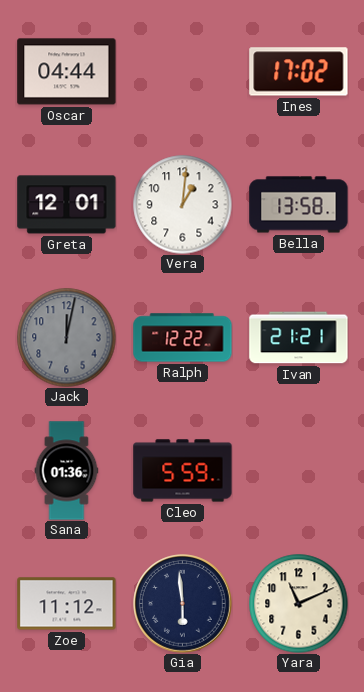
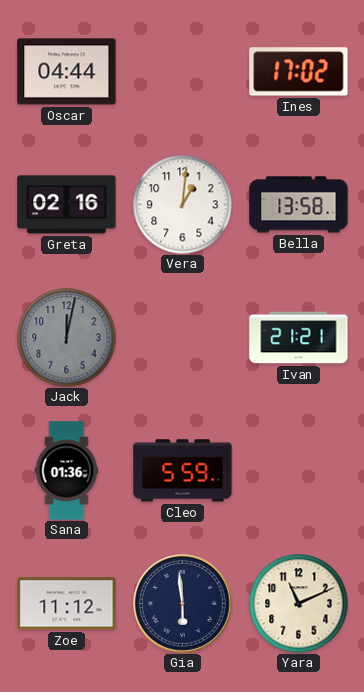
Greta: 12:01 -> 02:16
Ralph: 12:22 -> none
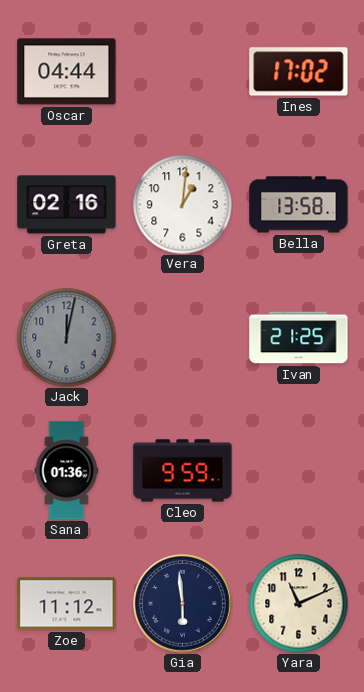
Ivan: 21:21 -> 21:25
Cleo: 5:59 -> 9:59
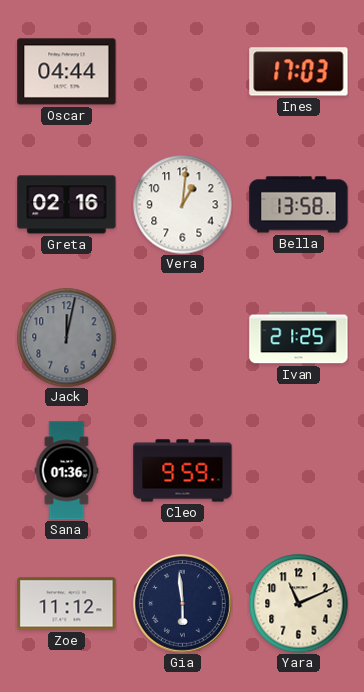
Ines: 17:02 -> 17:03
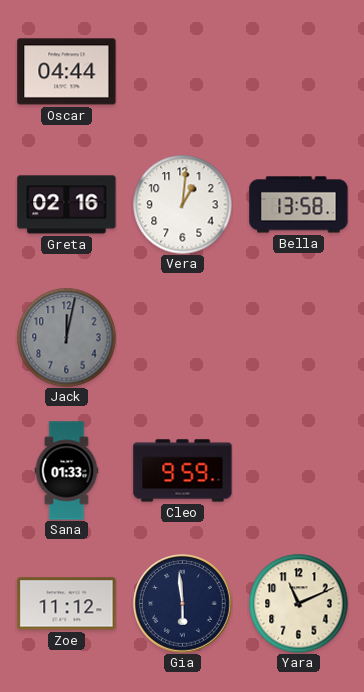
Ines: 17:03 -> none
Ivan: 21:25 -> none
Sana: 01:36 -> 01:33
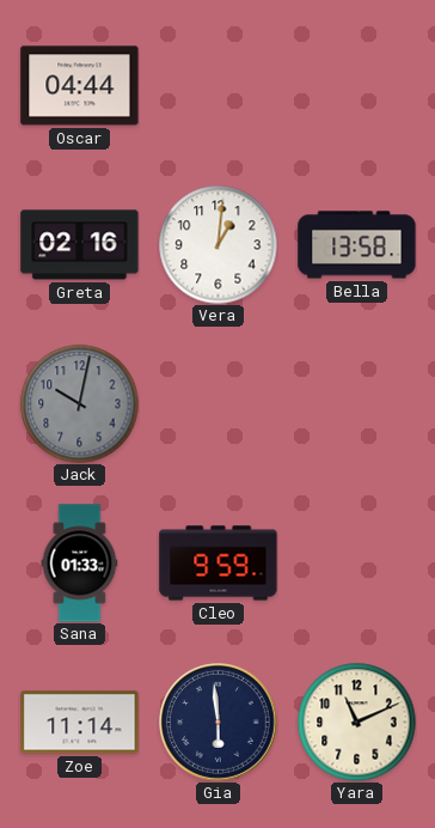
Jack: 12:02 -> 10:02
Zoe: 11:12 -> 11:14
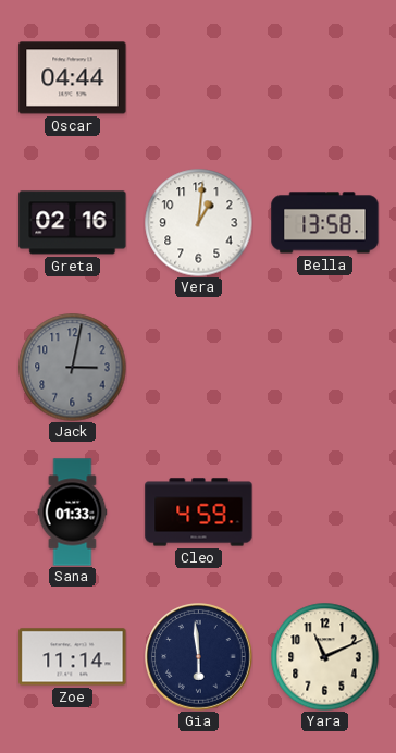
Jack: 10:02 -> 3:02
Cleo: 9:59 -> 4:59
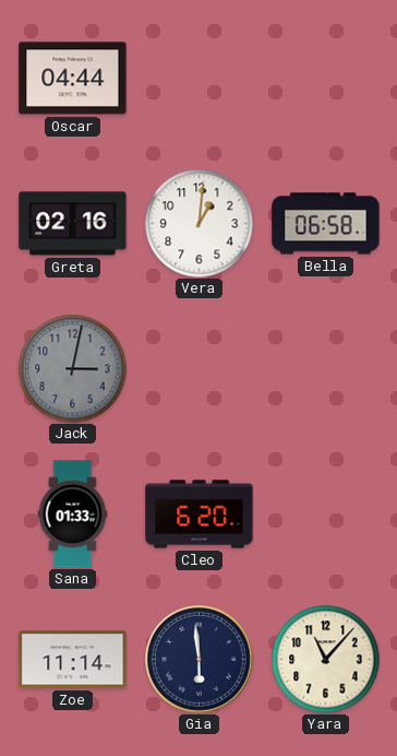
Bella: 13:58 -> 06:58
Cleo: 4:59 -> 6:20
Yara: 11:11 -> 11:07
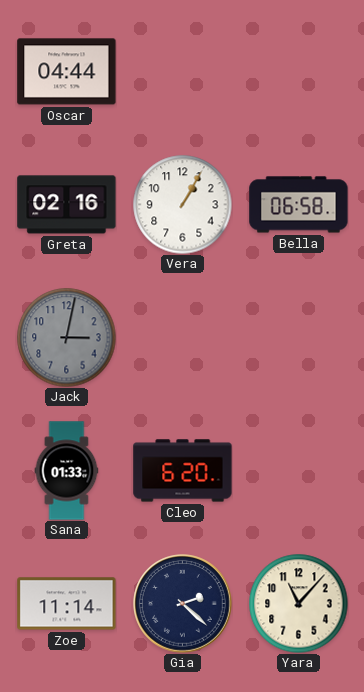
Vera: 1:01 -> 1:05
Gia: 5:59 -> 2:22
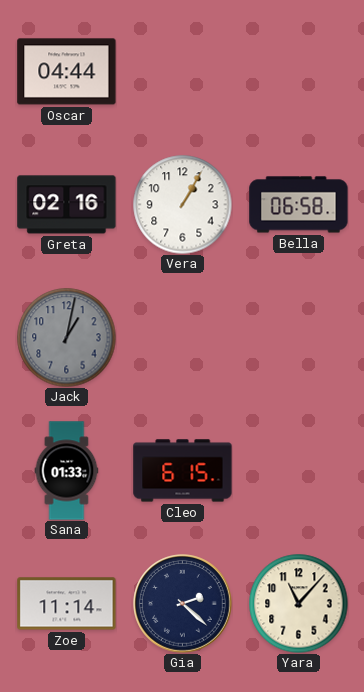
Jack: 3:02 -> 1:02
Cleo: 6:20 -> 6:15
